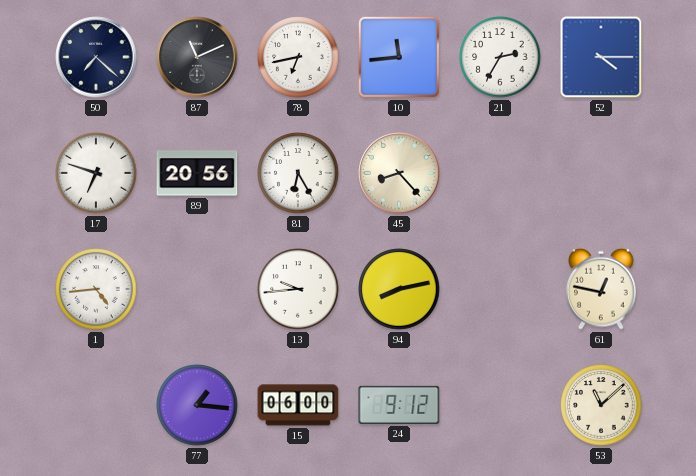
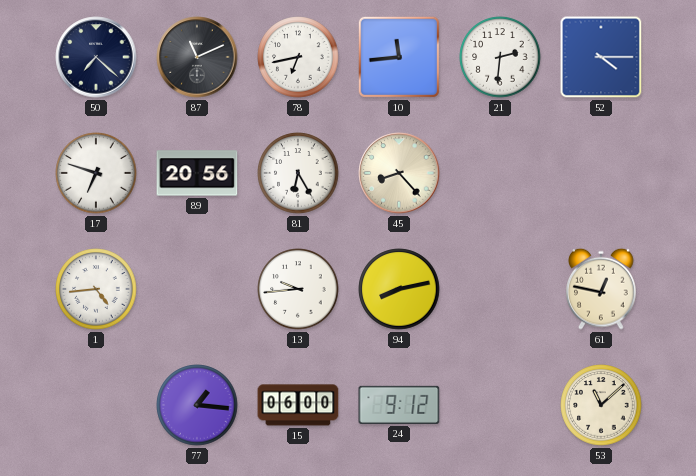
21: 2:35 -> 2:31
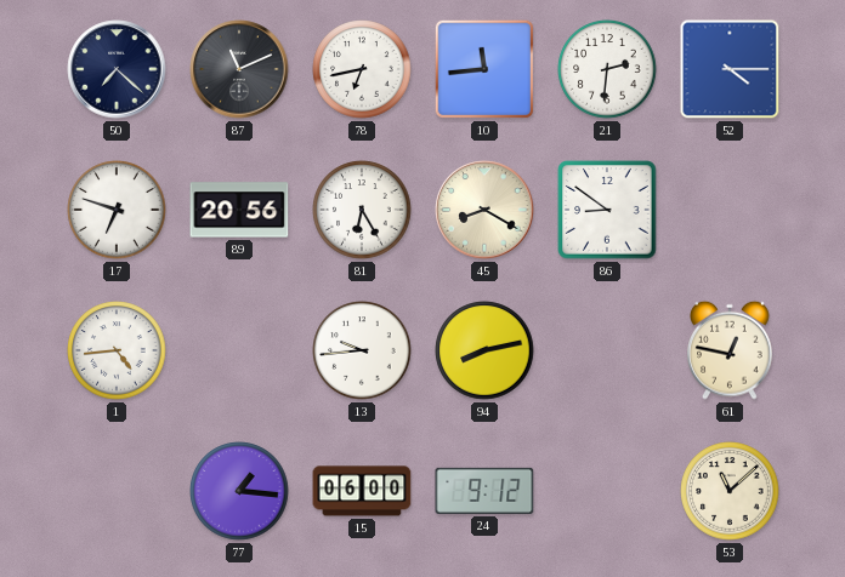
45: 8:23 -> 8:20
86: none -> 8:51
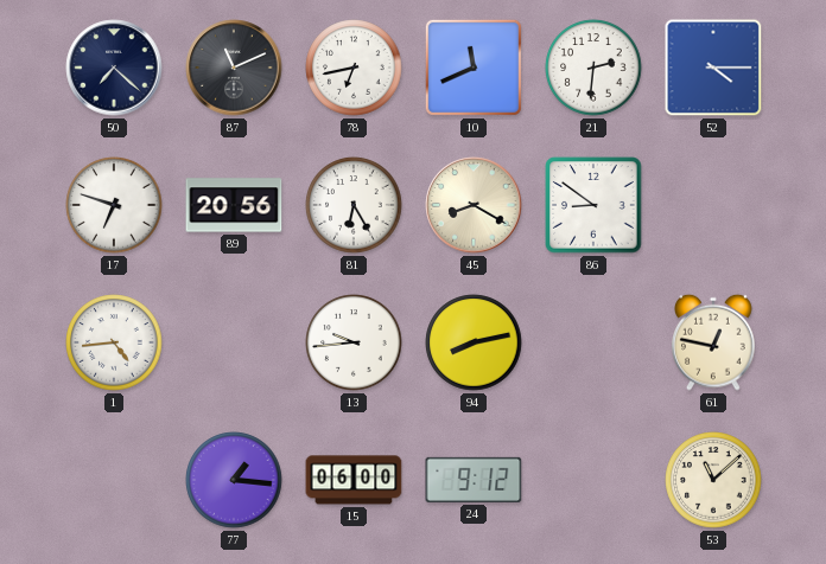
10: 11:44 -> 11:41
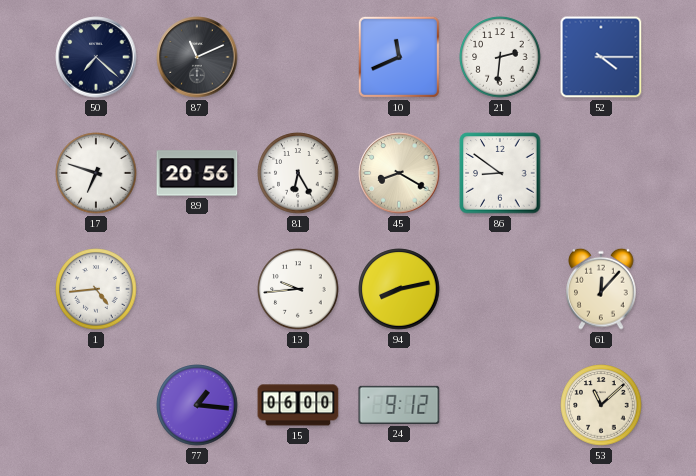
78: 6:43 -> none
61: 12:47 -> 12:07
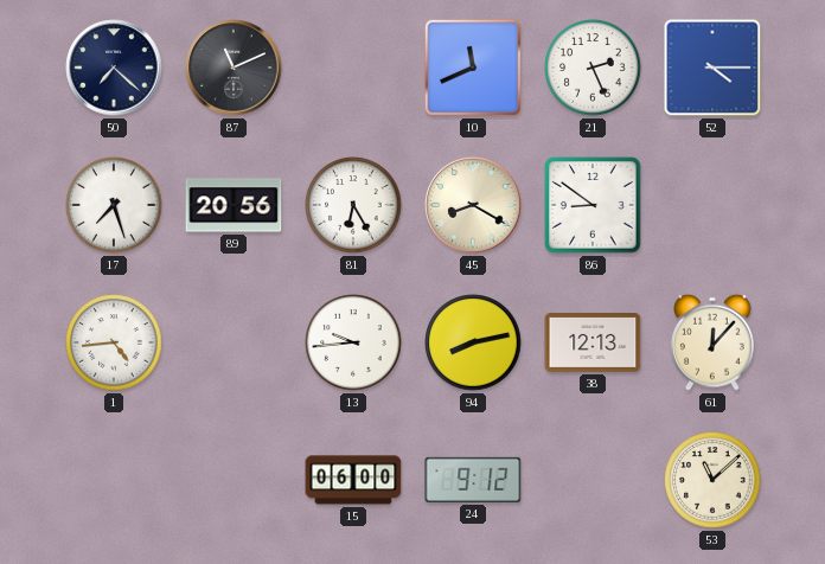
21: 2:31 -> 2:26
17: 6:48 -> 7:27
38: none -> 12:13
77: 1:16 -> none
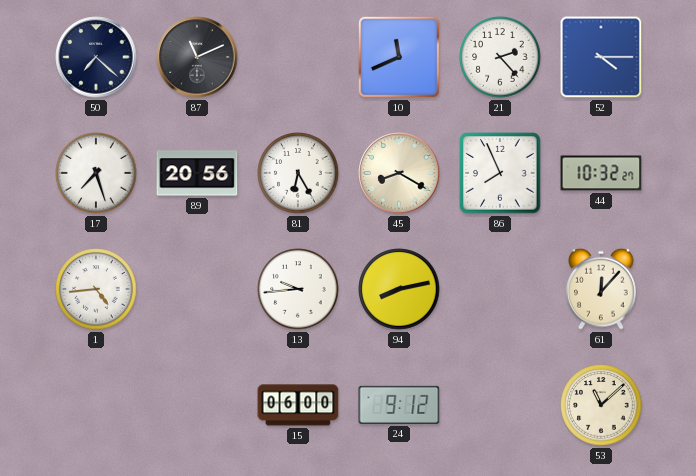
21: 2:26 -> 2:23
86: 8:51 -> 7:56
44: none -> 10:32
38: 12:13 -> none
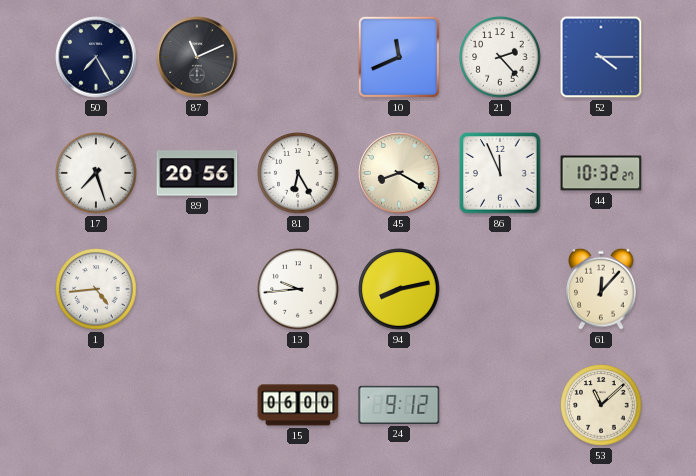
50: 7:22 -> 7:25
86: 7:56 -> 11:56
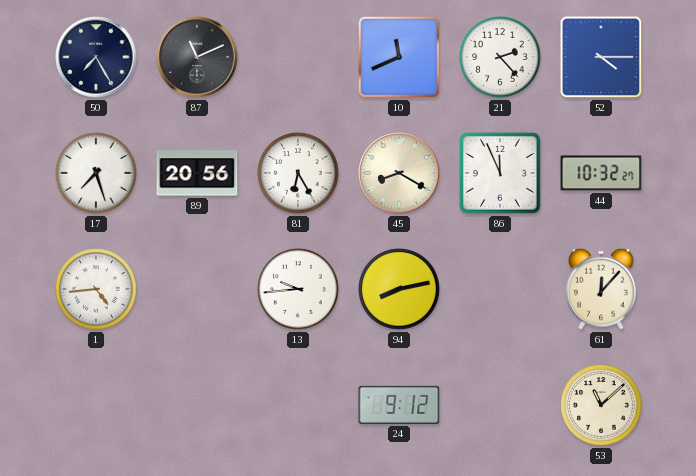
15: 06:00 -> none
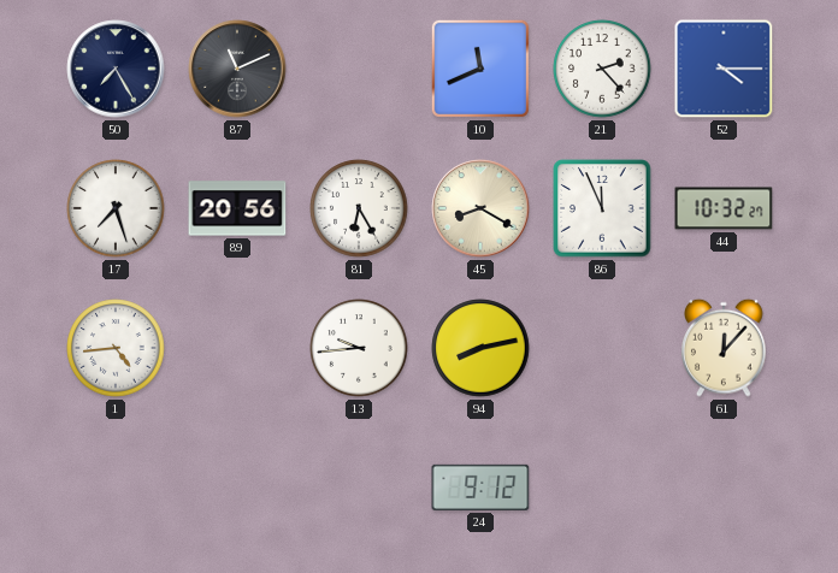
53: 11:08 -> none
